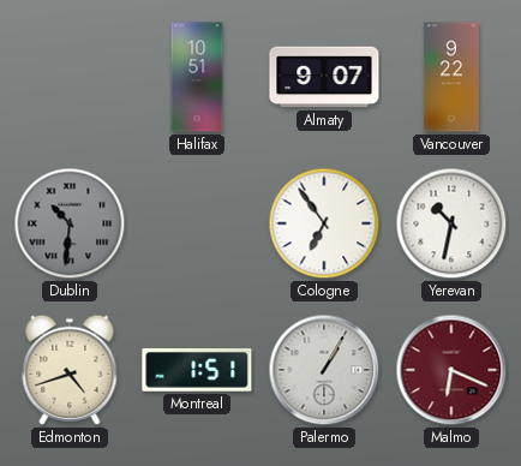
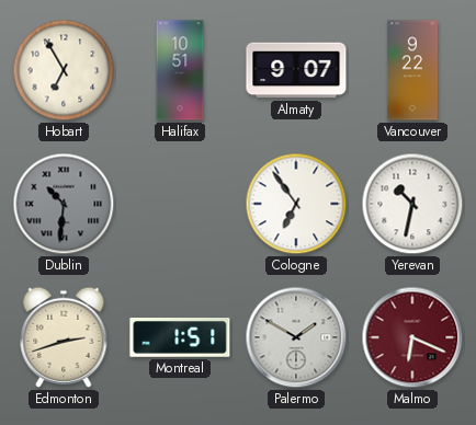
Hobart: none -> 6:55
Edmonton: 4:42 -> 2:42
Palermo: 1:05 -> 1:50
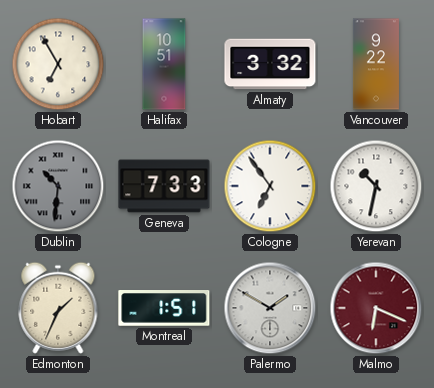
Almaty: 9:07 -> 3:32
Geneva: none -> 7:33
Edmonton: 2:42 -> 1:34
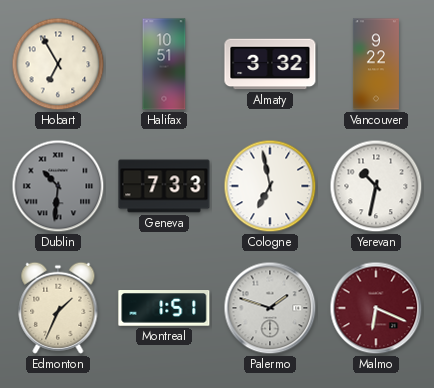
Cologne: 6:54 -> 6:58
Palermo: 1:50 -> 1:48
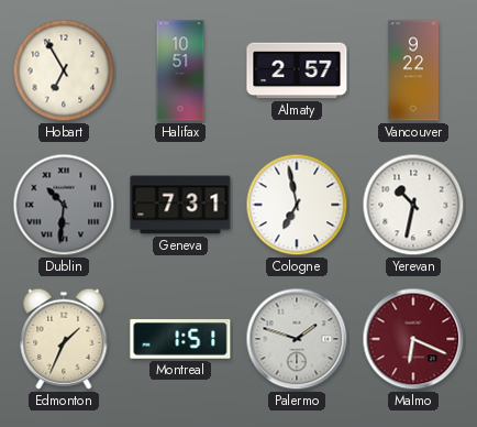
Almaty: 3:32 -> 2:57
Geneva: 7:33 -> 7:31
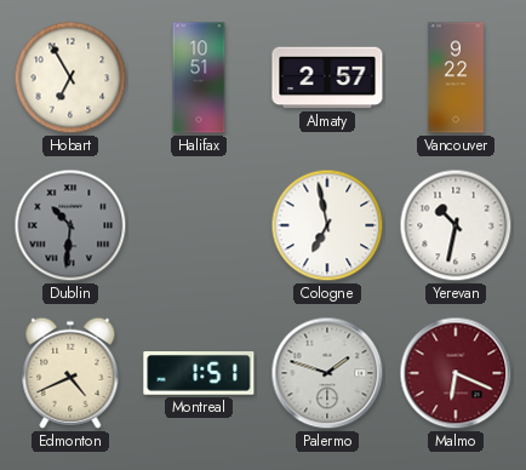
Geneva: 7:31 -> none
Edmonton: 1:34 -> 4:41
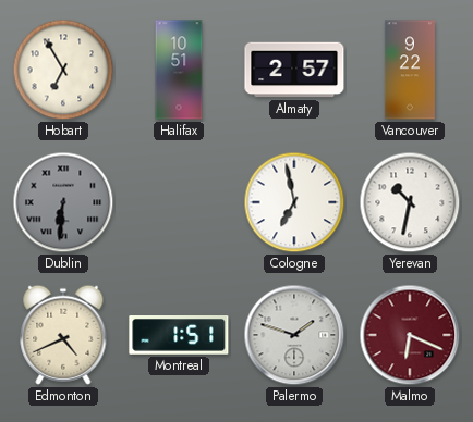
Dublin: 10:31 -> 6:31
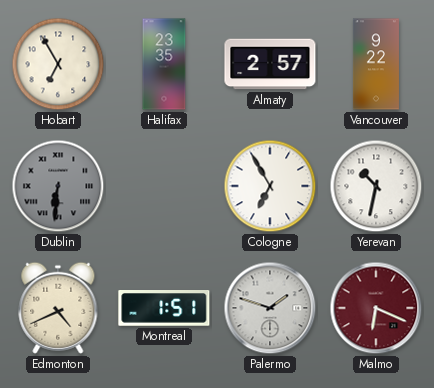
Halifax: 10:51 -> 23:35
Cologne: 6:58 -> 6:55
